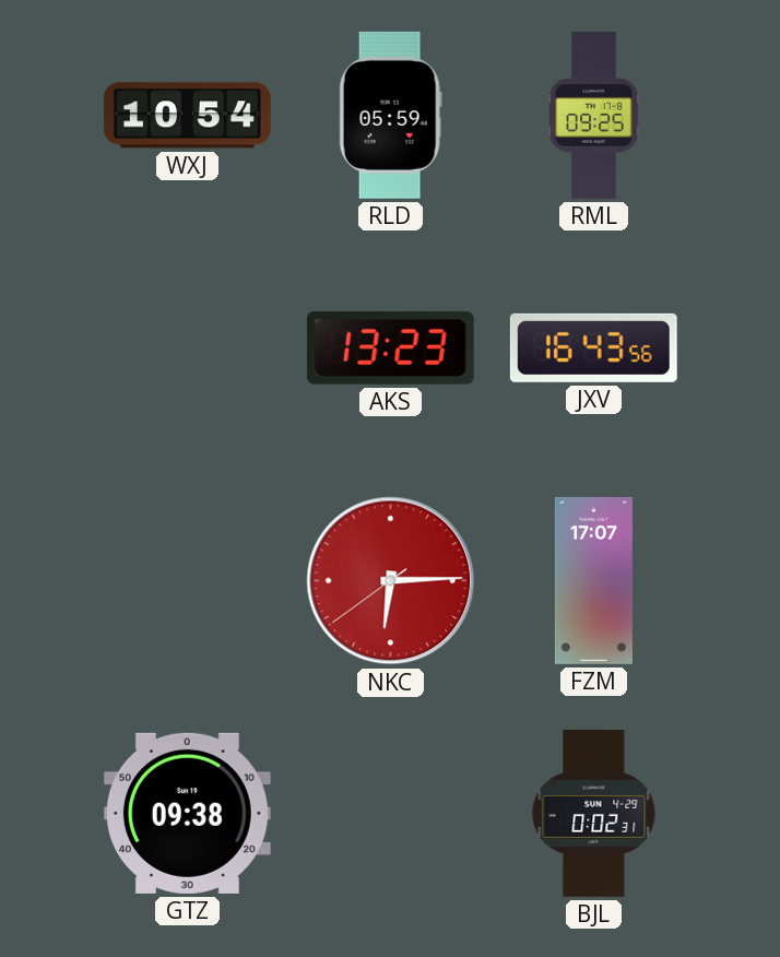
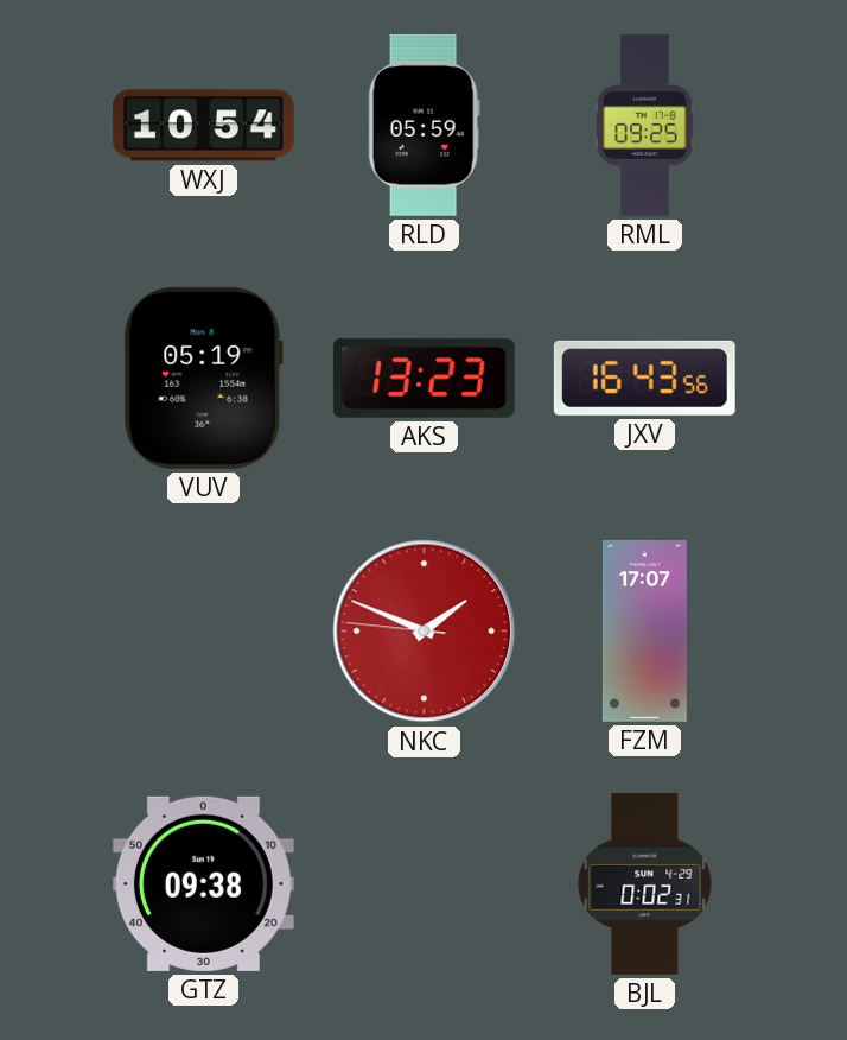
VUV: none -> 05:19
NKC: 6:14 -> 1:48
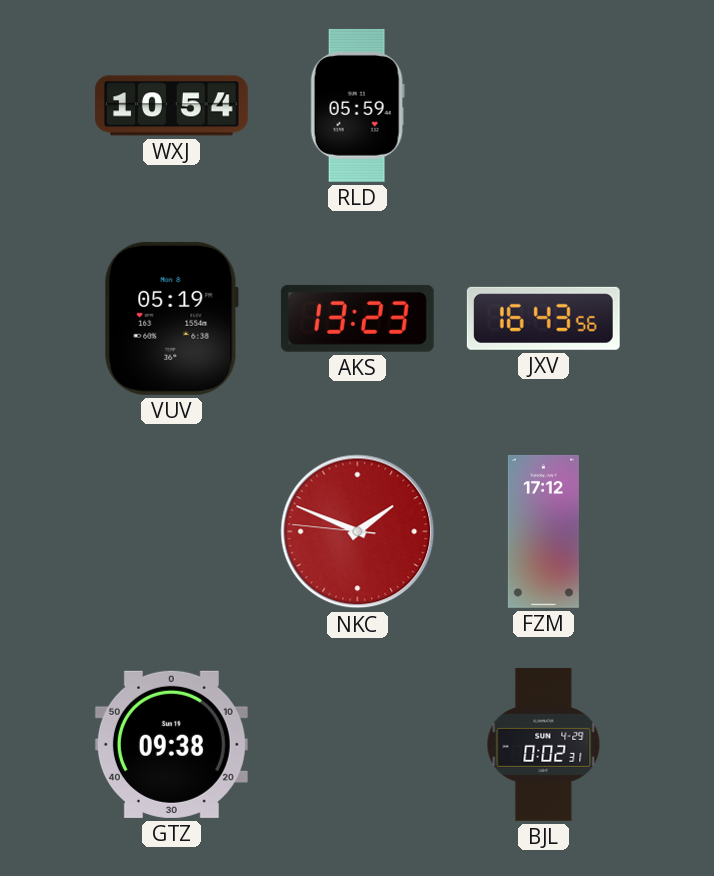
RML: 09:25 -> none
FZM: 17:07 -> 17:12
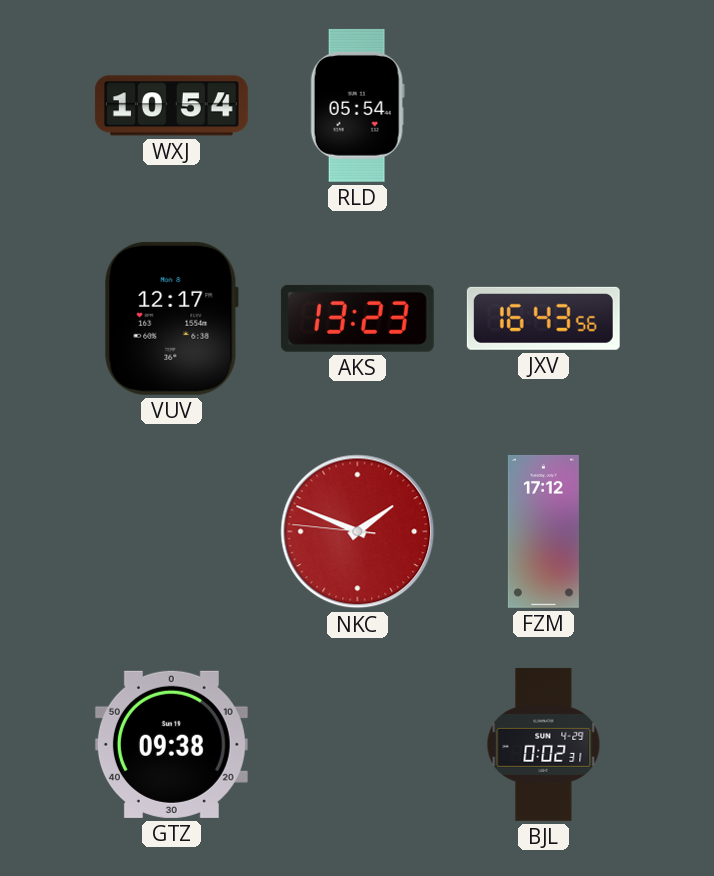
RLD: 05:59 -> 05:54
VUV: 05:19 -> 12:17
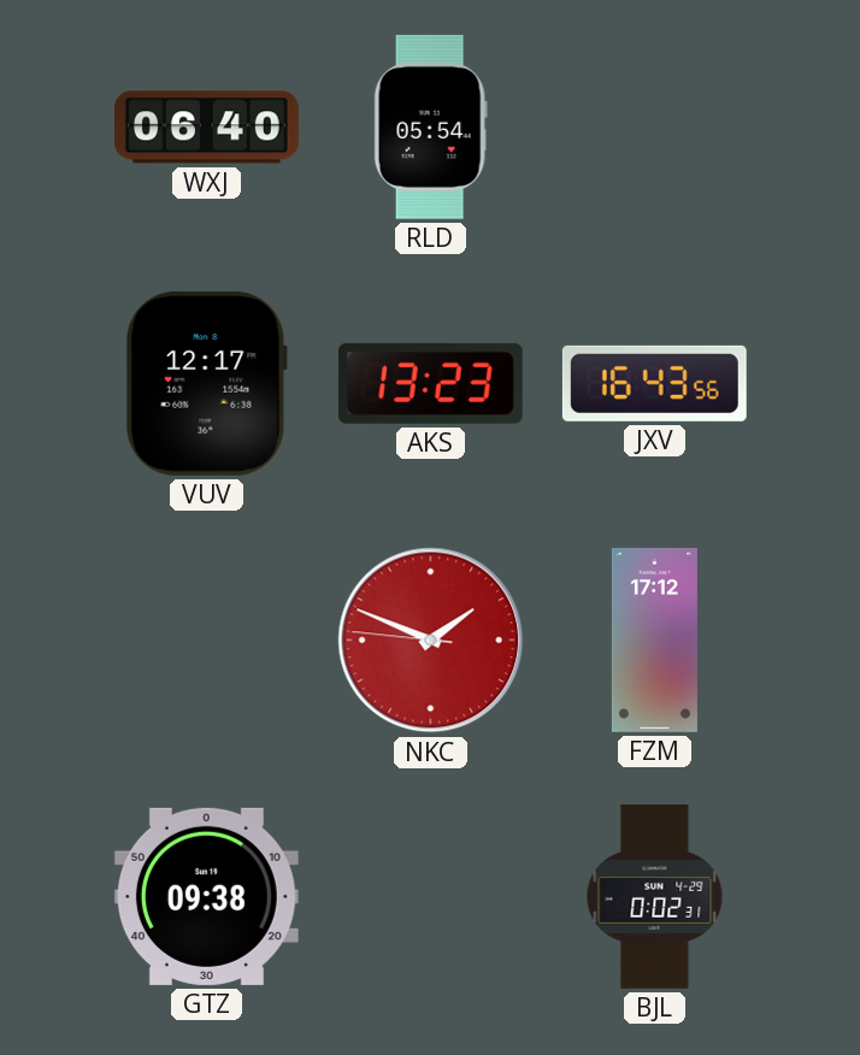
WXJ: 10:54 -> 06:40
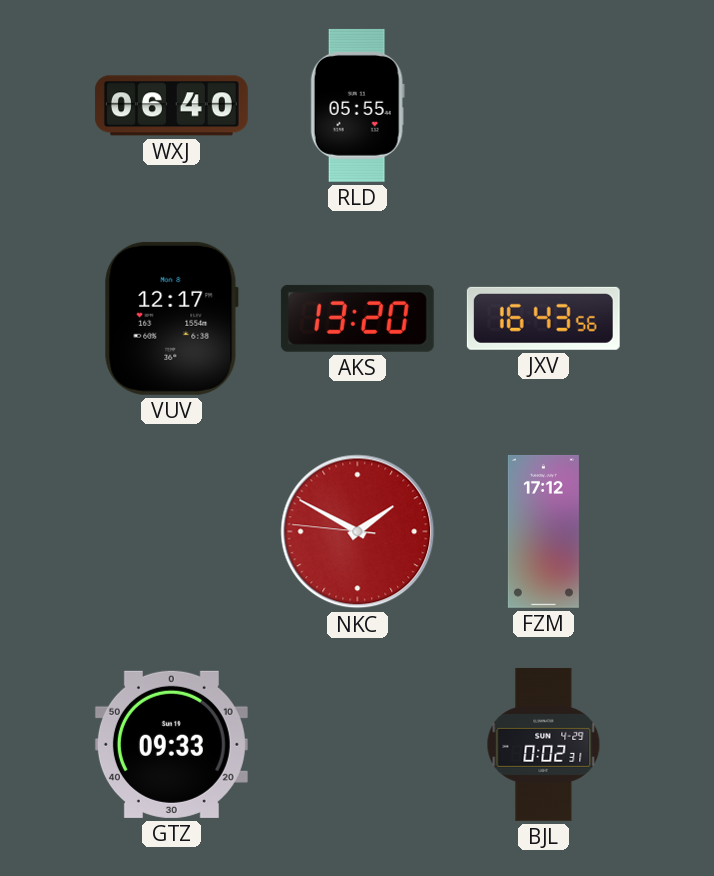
RLD: 05:54 -> 05:55
AKS: 13:23 -> 13:20
NKC: 1:48 -> 1:49
GTZ: 09:38 -> 09:33
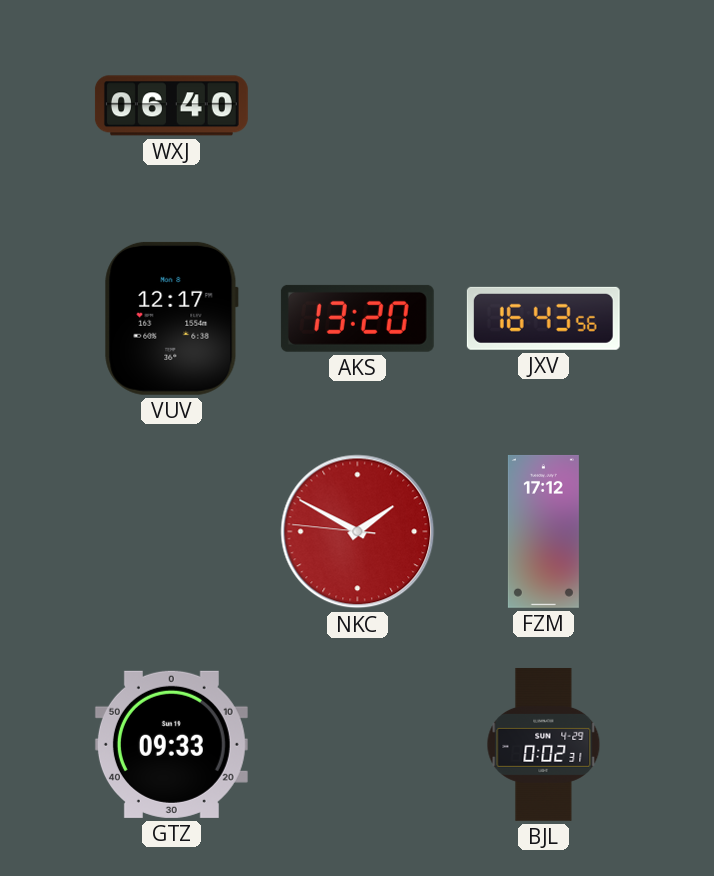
RLD: 05:55 -> none
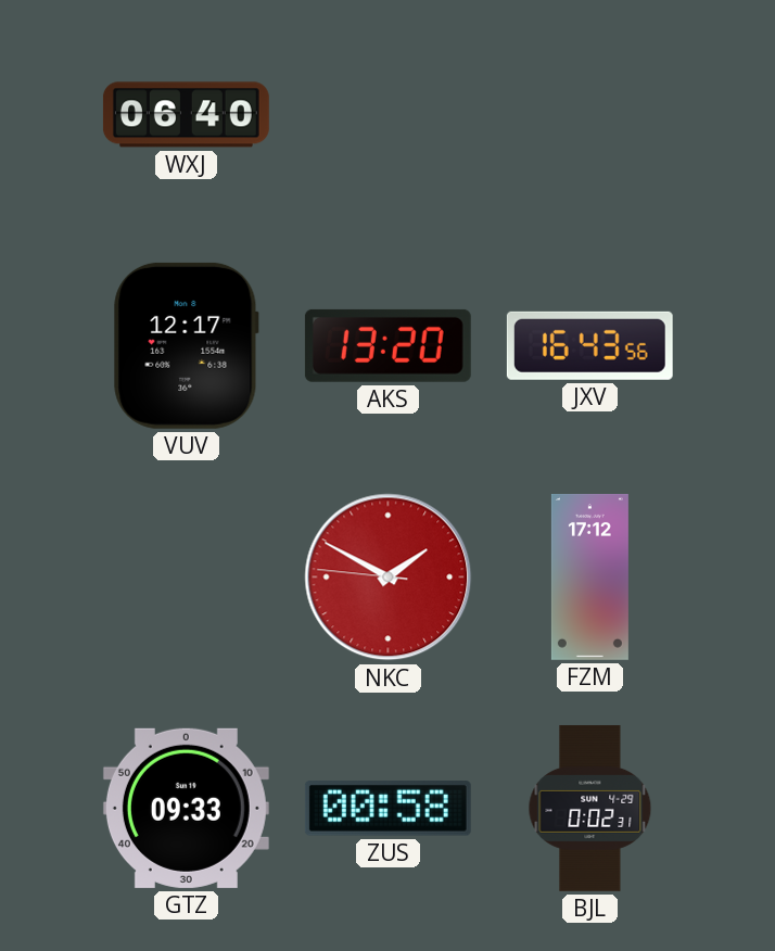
ZUS: none -> 00:58
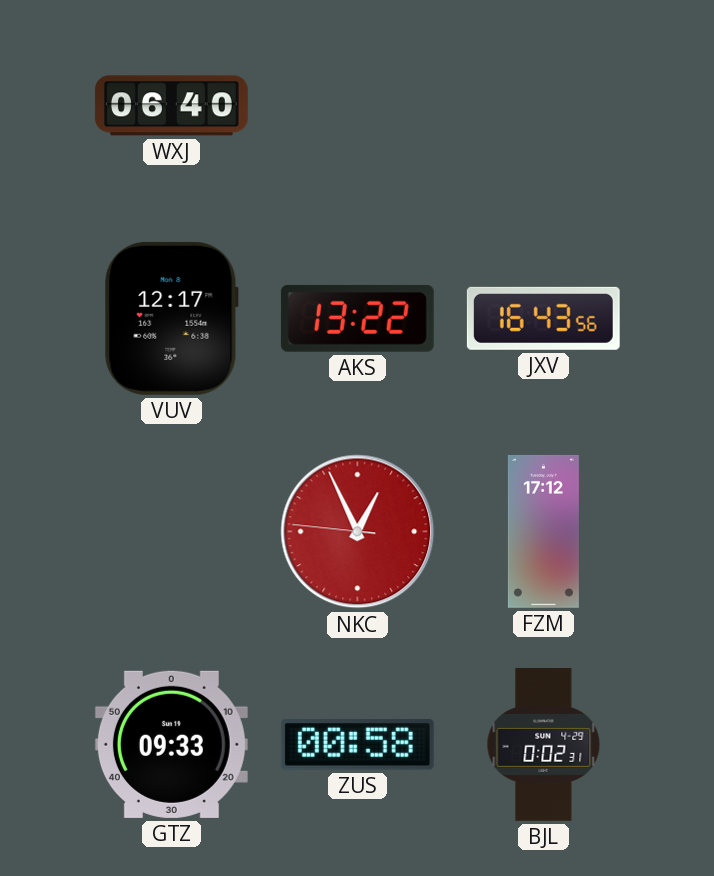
AKS: 13:20 -> 13:22
NKC: 1:49 -> 12:55
